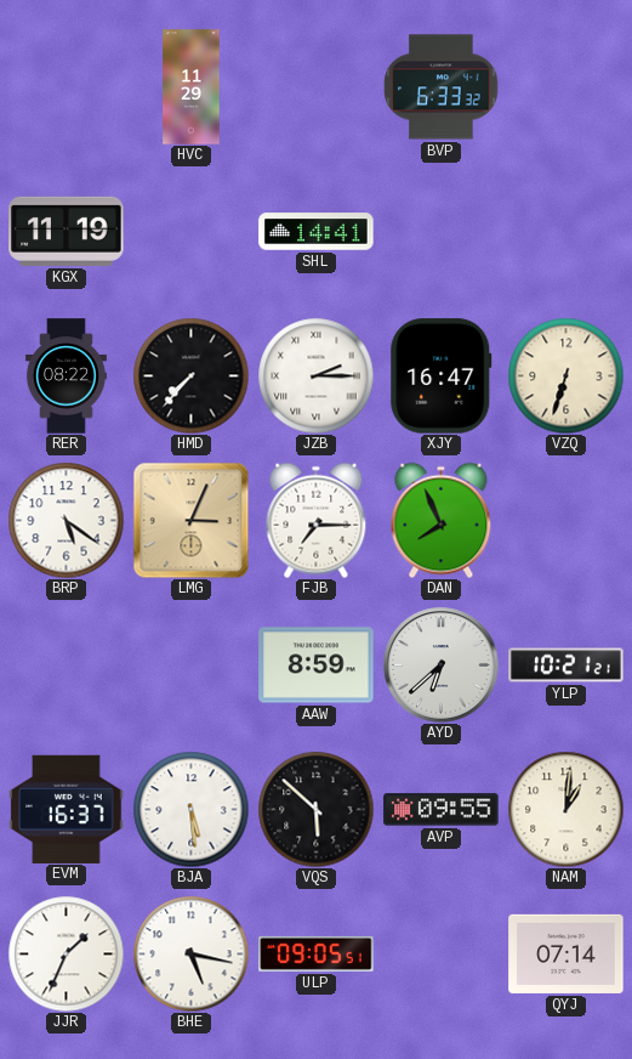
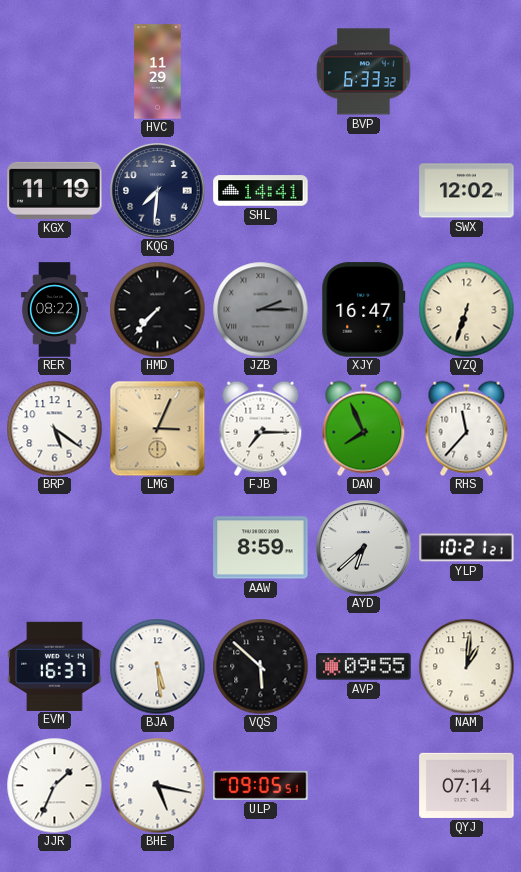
KQG: none -> 7:31
SWX: none -> 12:02
JZB dial: white -> grey
RHS: none -> 11:37
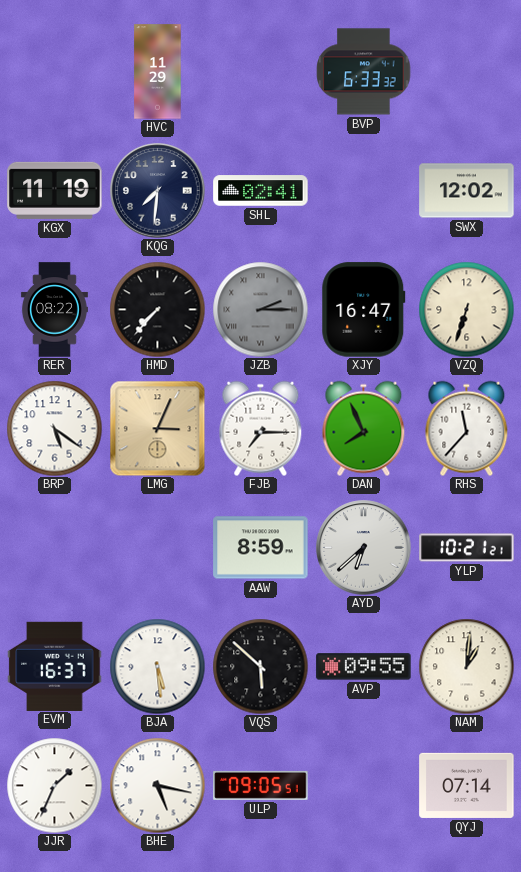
SHL: 14:41 -> 02:41
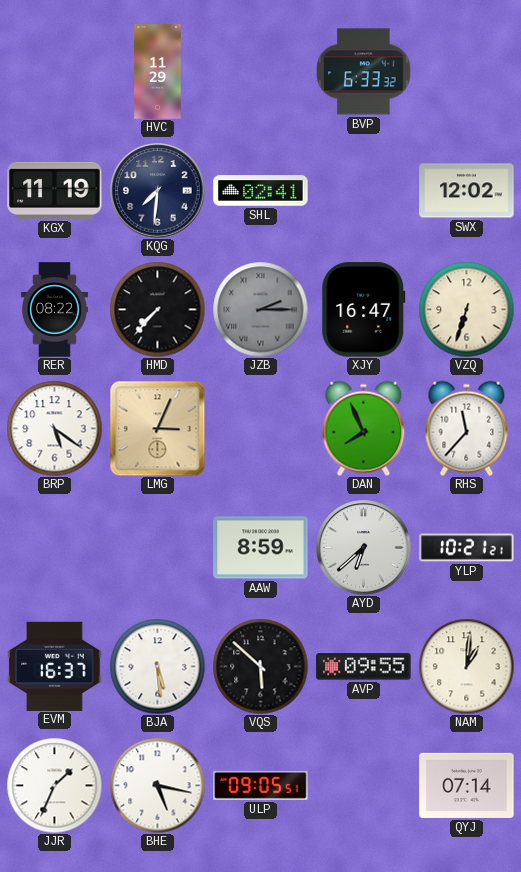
FJB: 7:15 -> none
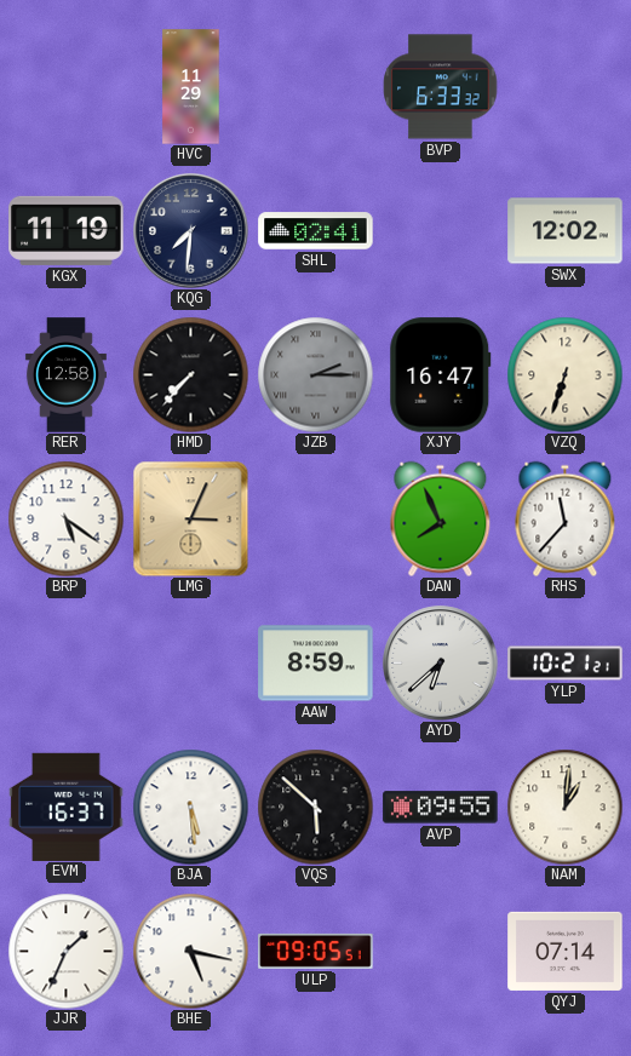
RER: 08:22 -> 12:58
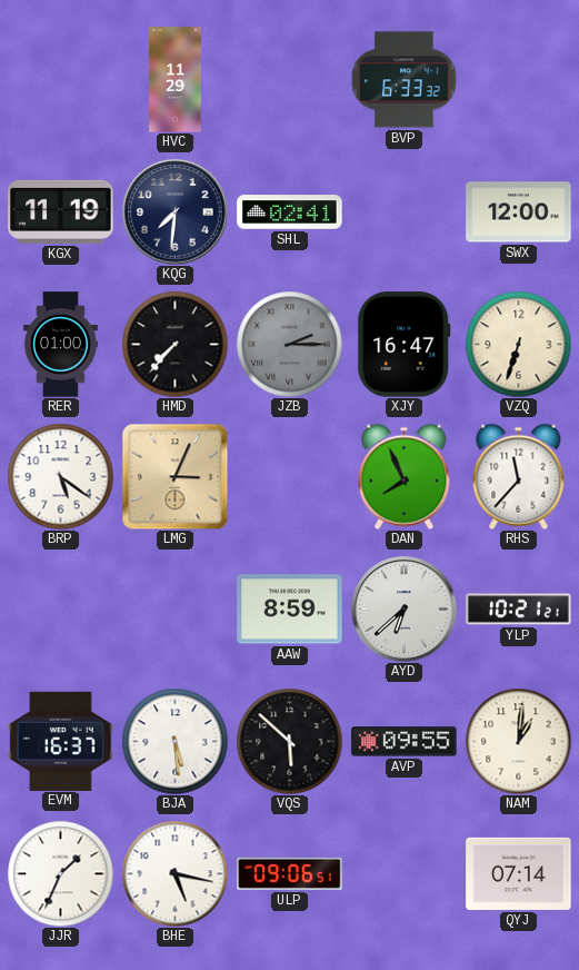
SWX: 12:02 -> 12:00
RER: 12:58 -> 01:00
ULP: 09:05 -> 09:06
